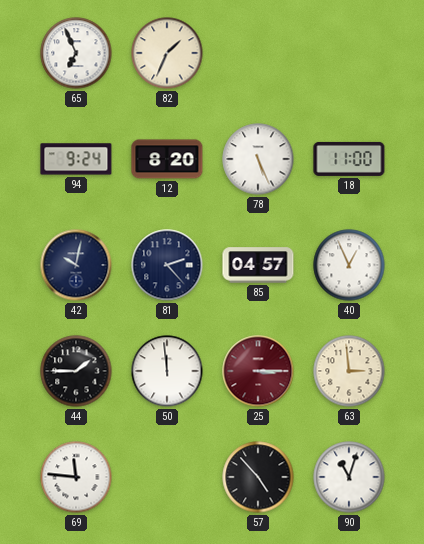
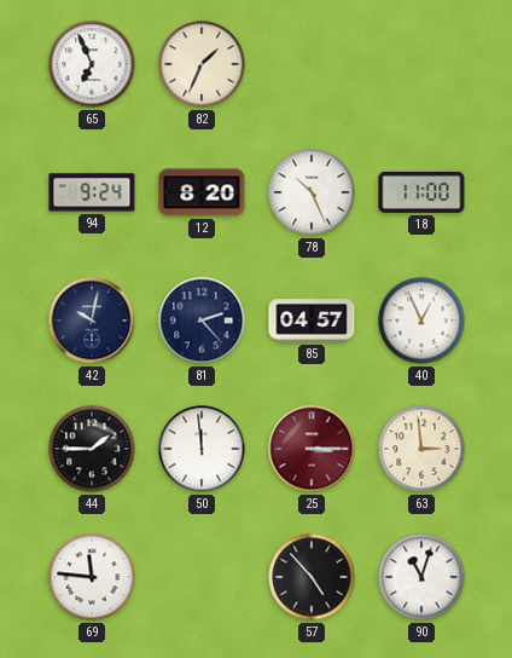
78: 5:26 -> 10:26
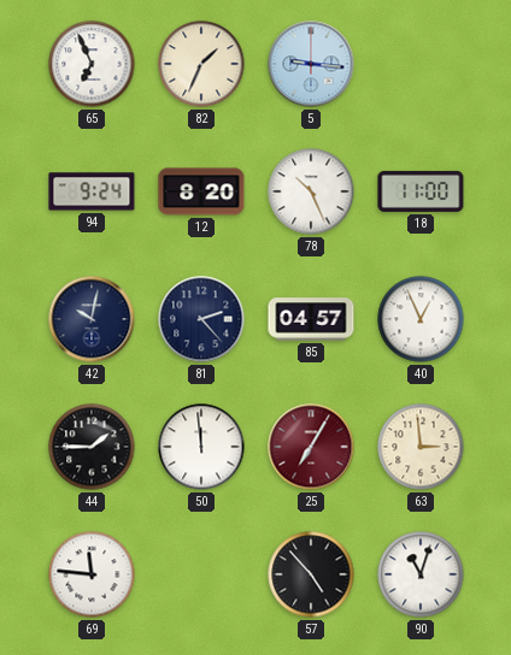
5: none -> 9:16
25: 3:15 -> 7:05
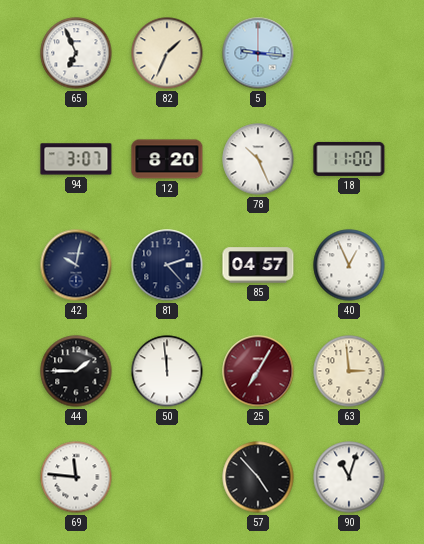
94: 9:24 -> 3:07
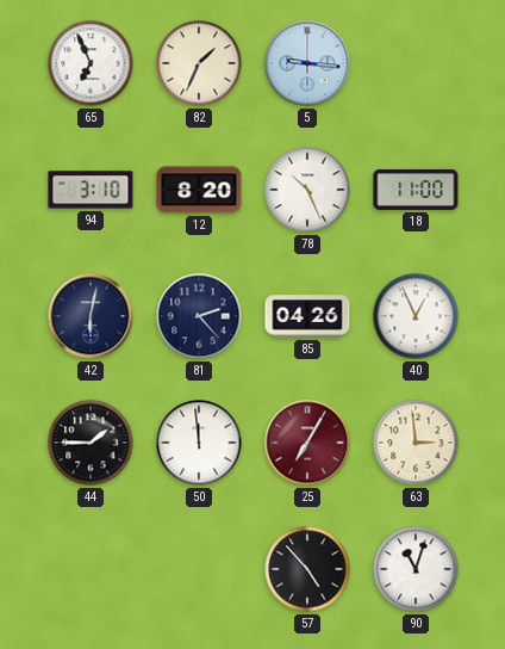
94: 3:07 -> 3:10
42: 10:02 -> 6:02
85: 04:57 -> 04:26
69: 11:46 -> none
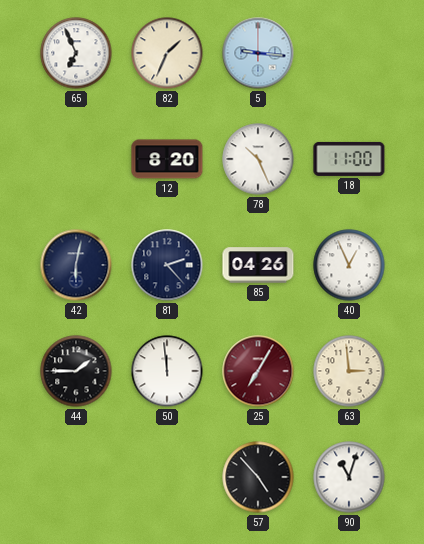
94: 3:10 -> none
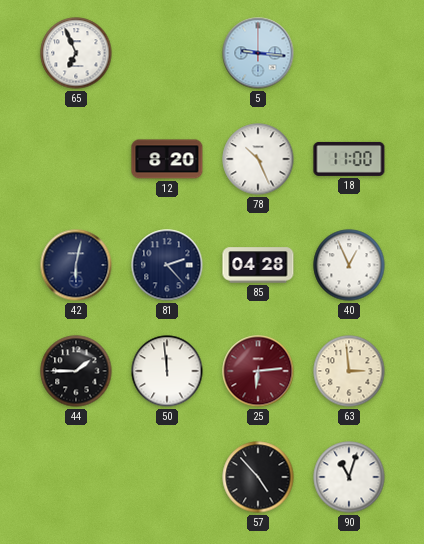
82: 1:34 -> none
85: 04:26 -> 04:28
25: 7:05 -> 6:14
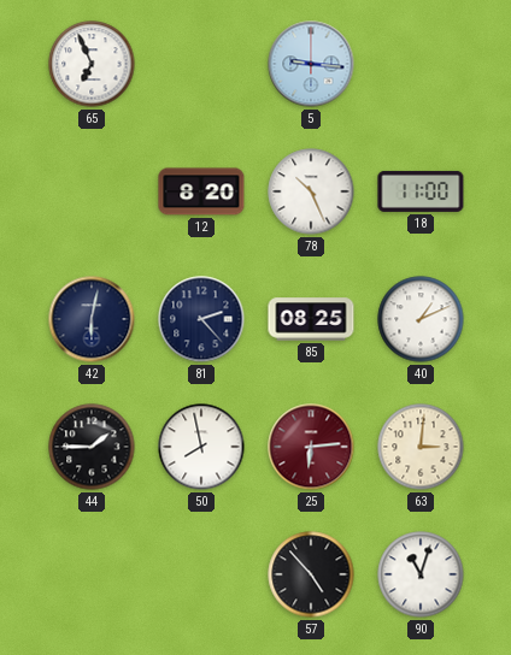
85: 04:28 -> 08:25
40: 12:56 -> 1:11
50: 11:59 -> 7:58
63: 2:59 -> 3:01
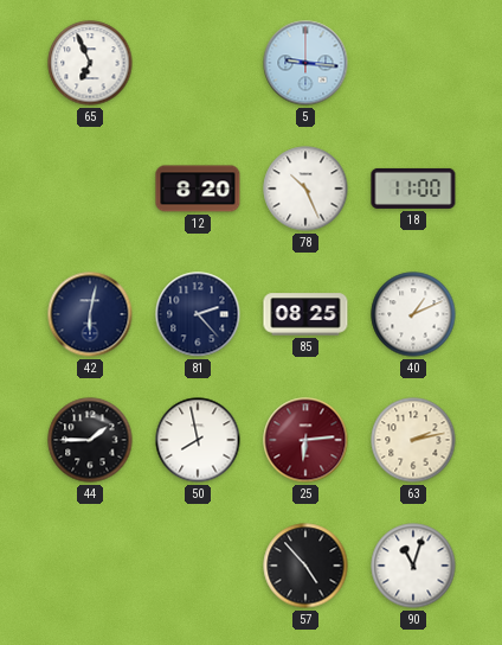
63: 3:01 -> 2:13
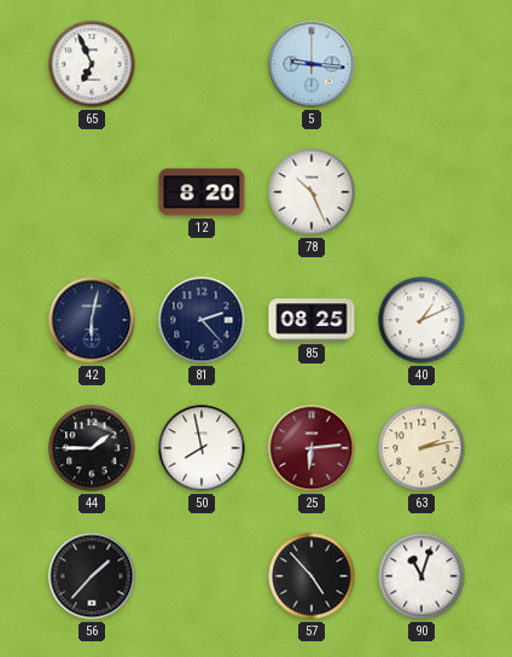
18: 11:00 -> none
56: none -> 1:37
